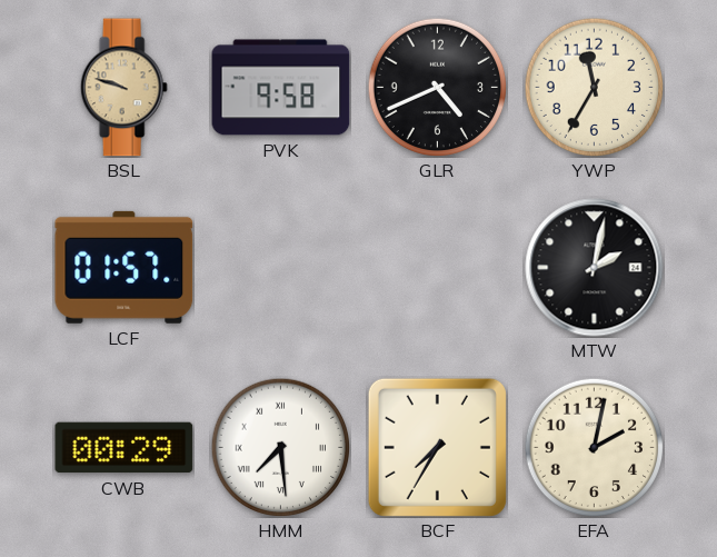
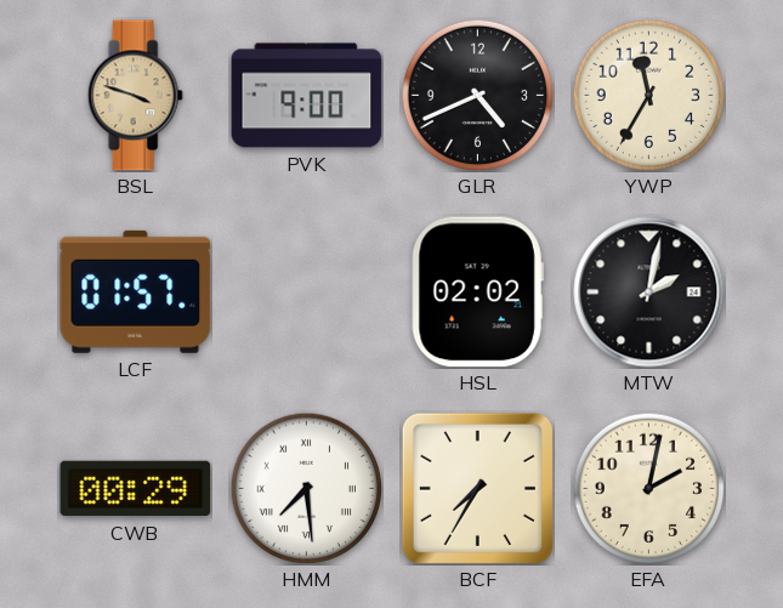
BSL: 9:48 -> 3:48
PVK: 9:58 -> 9:00
HSL: none -> 02:02
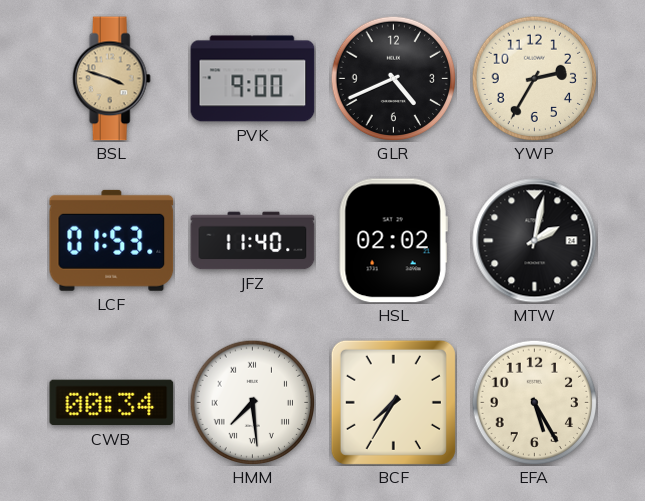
YWP: 11:35 -> 2:35
LCF: 01:57 -> 01:53
JFZ: none -> 11:40
CWB: 00:29 -> 00:34
EFA: 2:02 -> 5:25
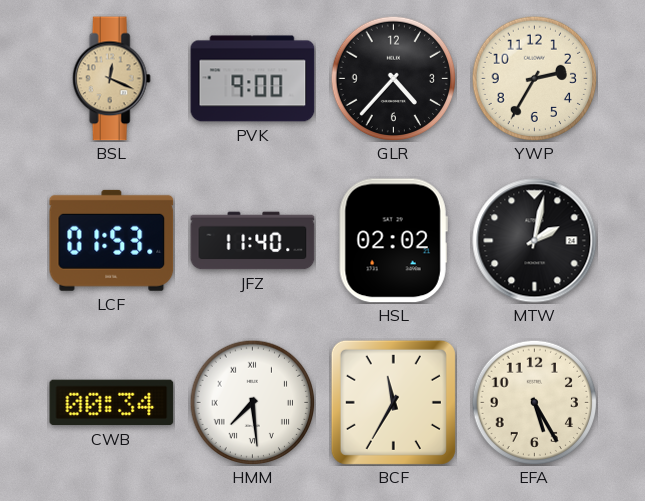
BSL: 3:48 -> 12:19
GLR: 4:41 -> 4:37
BCF: 7:35 -> 11:35
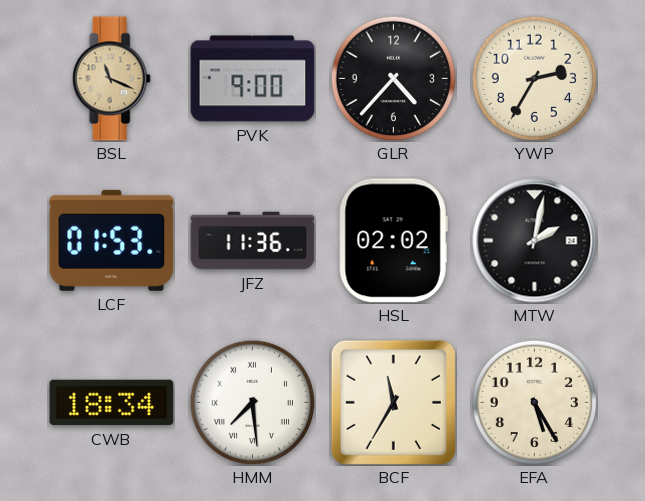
BSL: 12:19 -> 11:19
JFZ: 11:40 -> 11:36
CWB: 00:34 -> 18:34
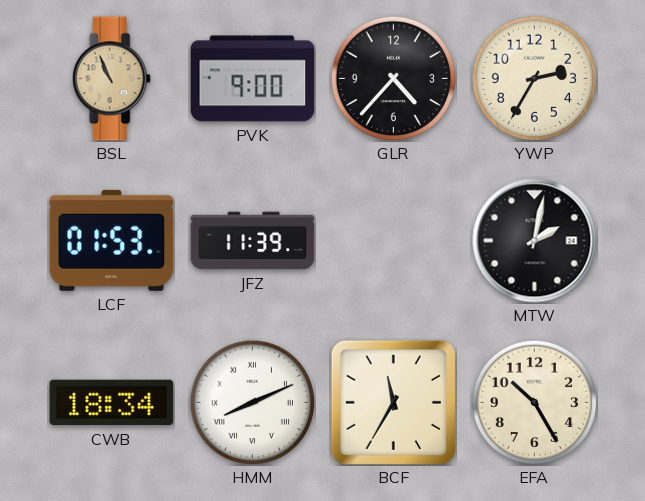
BSL: 11:19 -> 10:56
JFZ: 11:36 -> 11:39
HSL: 02:02 -> none
HMM: 7:29 -> 8:11
EFA: 5:25 -> 10:25
